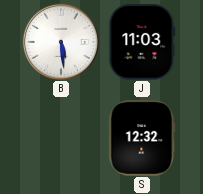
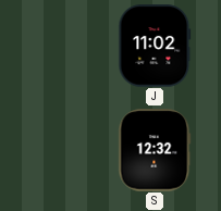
B: 5:29 -> none
J: 11:03 -> 11:02
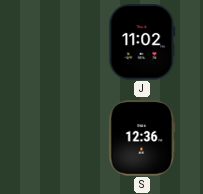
S: 12:32 -> 12:36
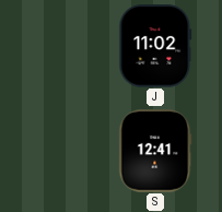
S: 12:36 -> 12:41
